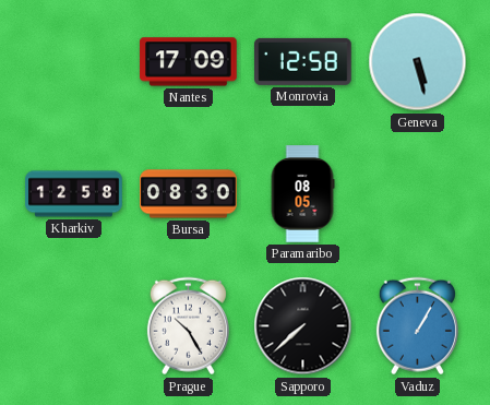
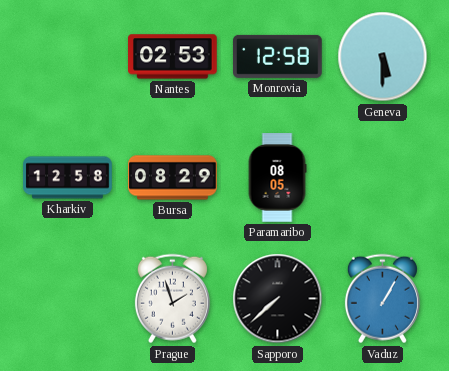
Nantes: 17:09 -> 02:53
Geneva: 5:28 -> 5:30
Bursa: 08:30 -> 08:29
Prague: 10:25 -> 1:57
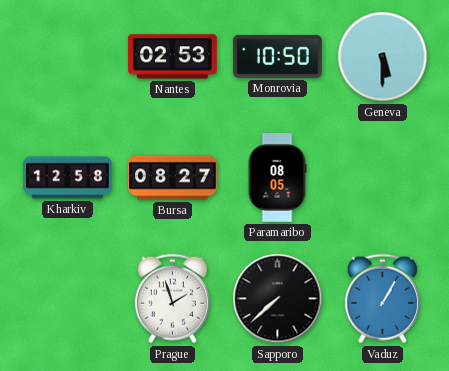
Monrovia: 12:58 -> 10:50
Bursa: 08:29 -> 08:27
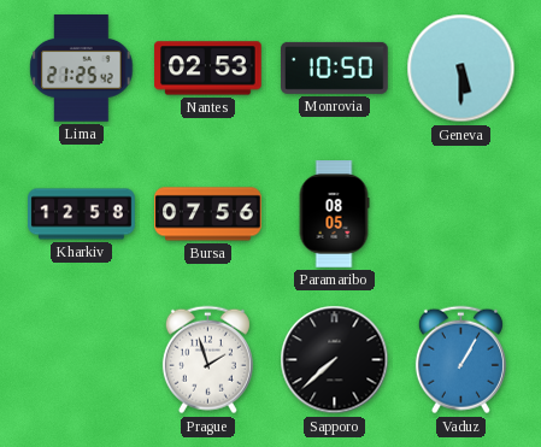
Lima: none -> 21:25
Bursa: 08:27 -> 07:56
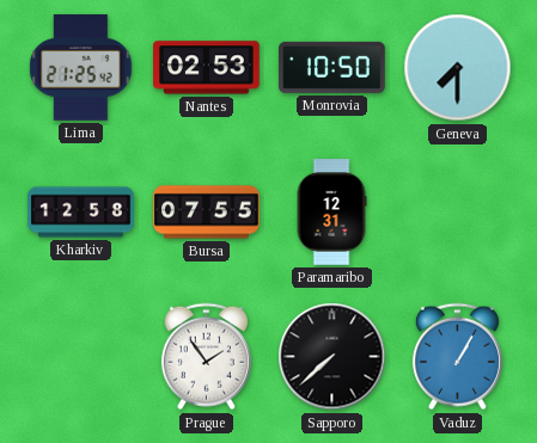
Geneva: 5:30 -> 7:30
Bursa: 07:56 -> 07:55
Paramaribo: 08:05 -> 12:31
Prague: 1:57 -> 1:54
